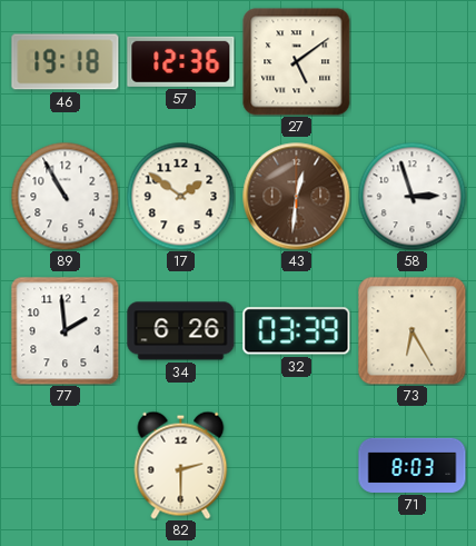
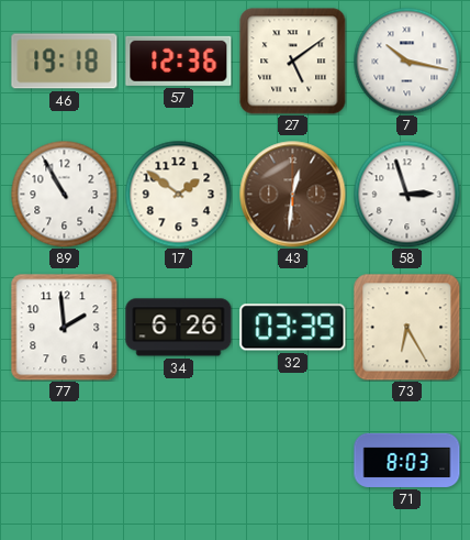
7: none -> 10:17
82: 2:30 -> none
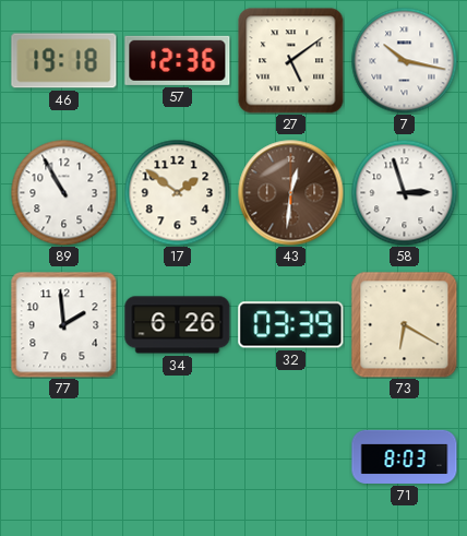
73: 6:25 -> 6:20
